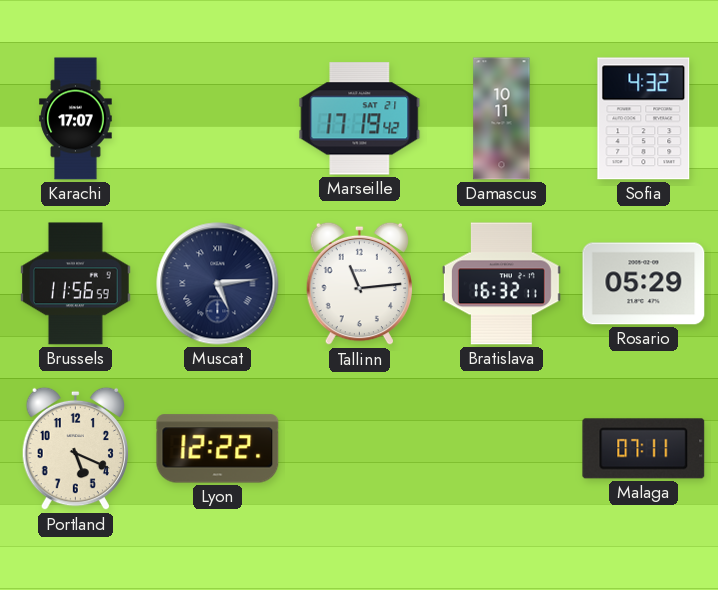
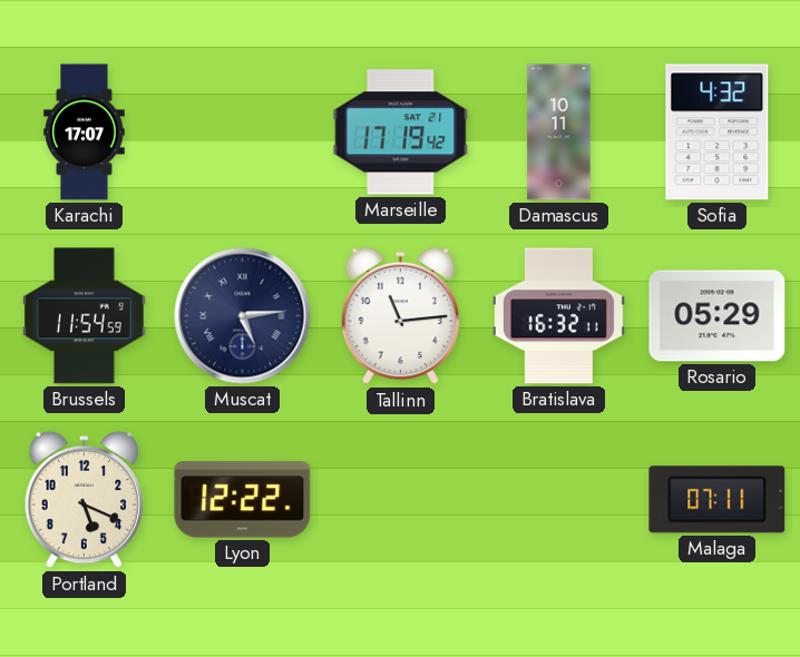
Brussels: 11:56 -> 11:54
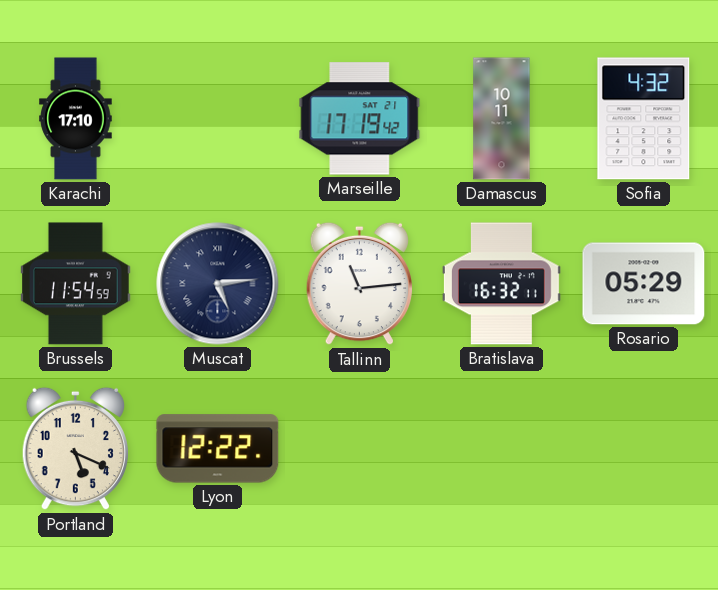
Karachi: 17:07 -> 17:10
Malaga: 07:11 -> none
